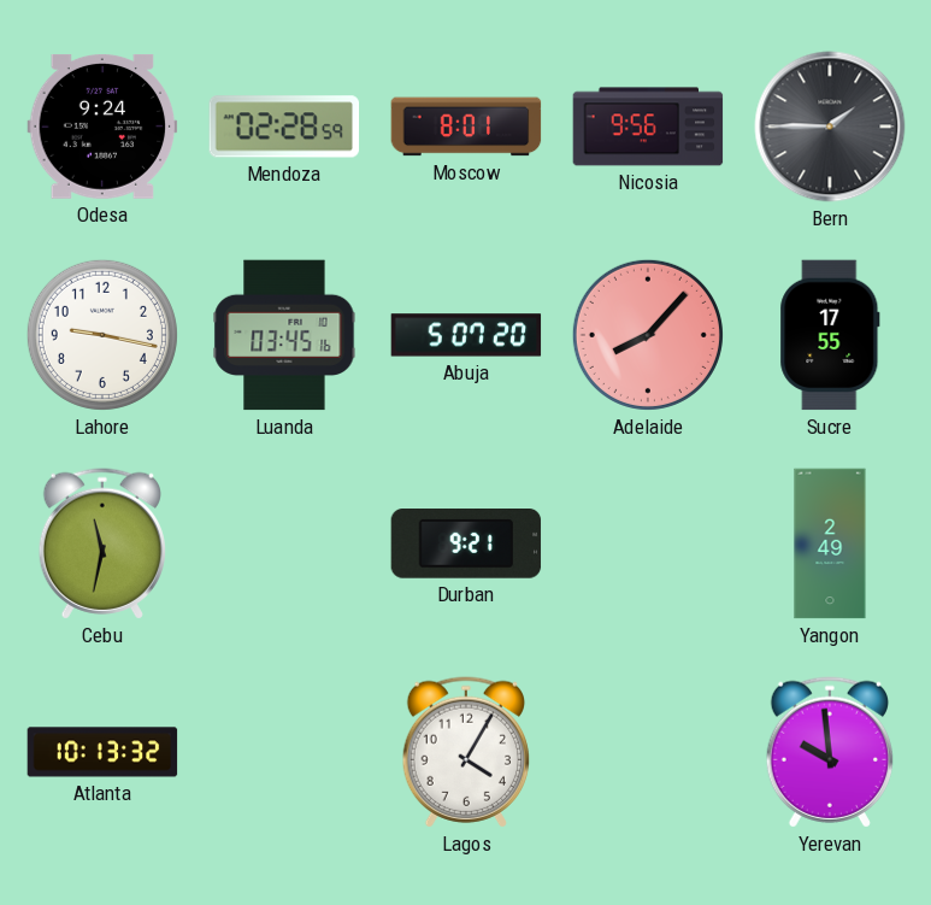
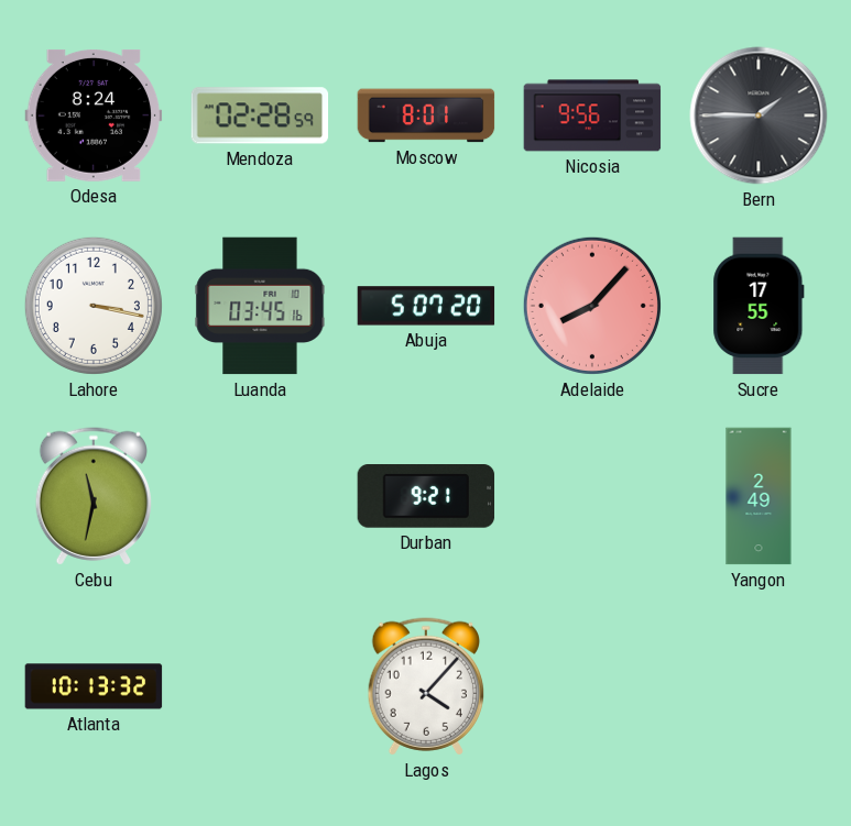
Odesa: 9:24 -> 8:24
Lahore: 9:17 -> 3:17
Lagos: 4:05 -> 4:07
Yerevan: 9:59 -> none
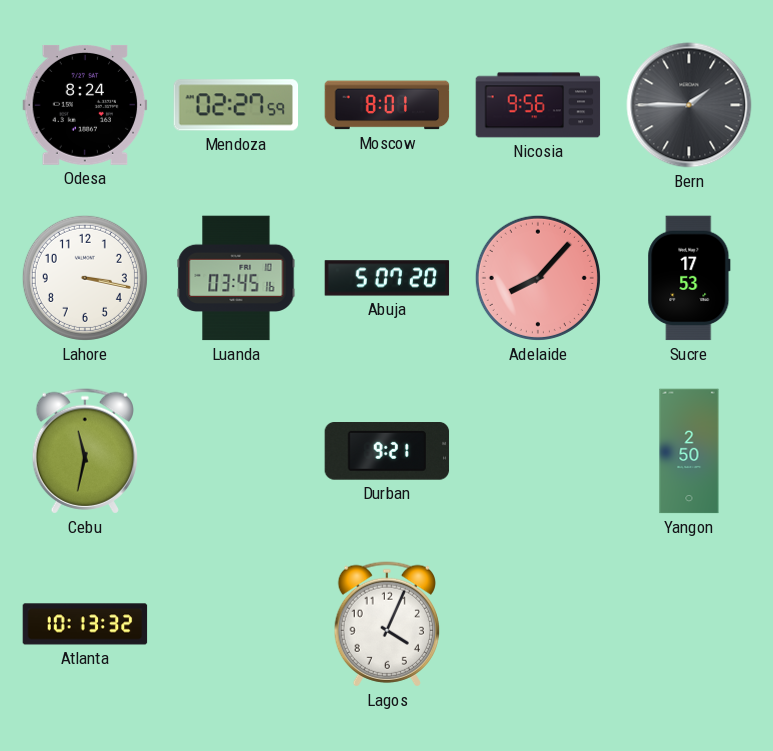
Mendoza: 02:28 -> 02:27
Sucre: 17:55 -> 17:53
Yangon: 2:49 -> 2:50
Lagos: 4:07 -> 4:04
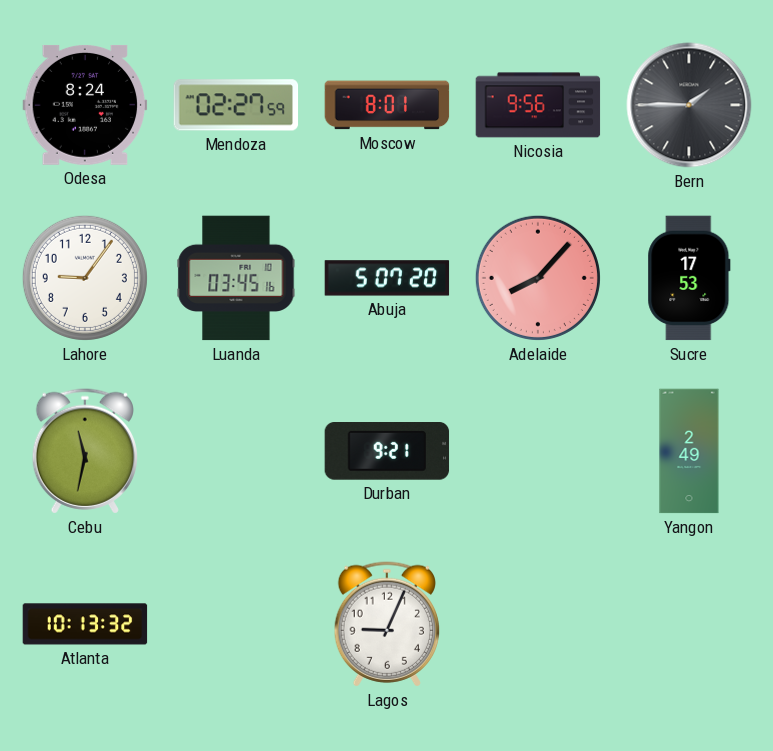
Lahore: 3:17 -> 9:06
Yangon: 2:50 -> 2:49
Lagos: 4:04 -> 9:04
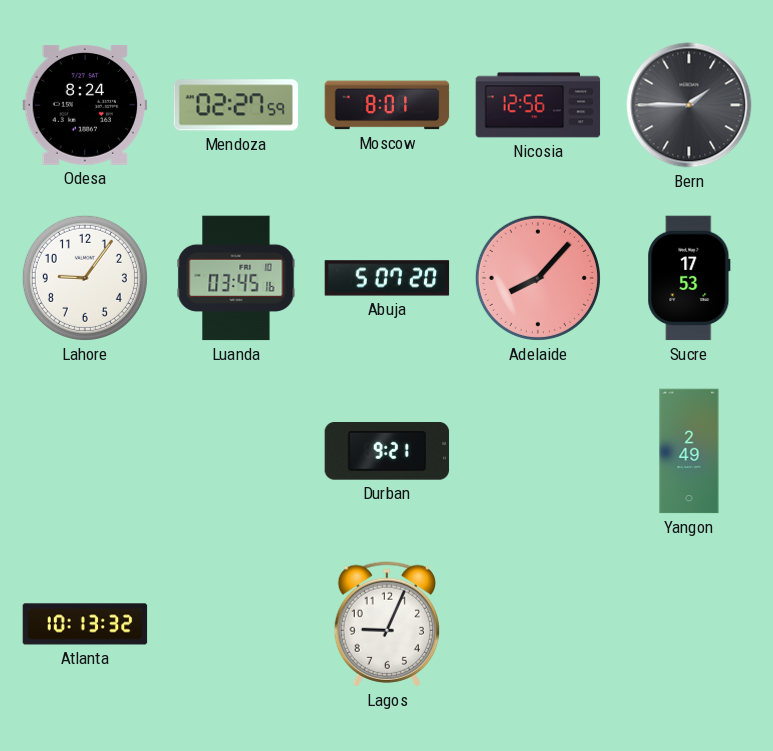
Nicosia: 9:56 -> 12:56
Cebu: 11:32 -> none
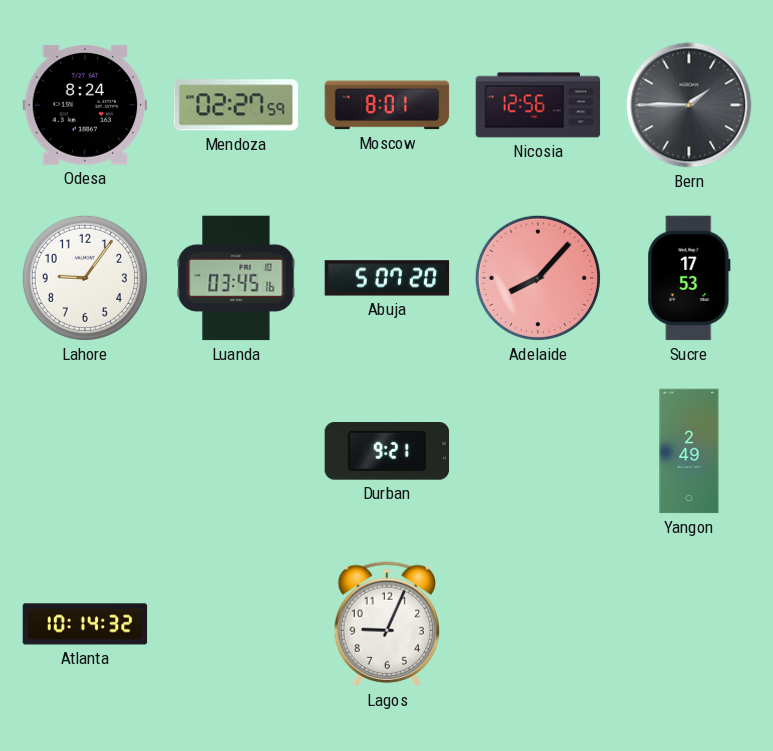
Atlanta: 10:13 -> 10:14
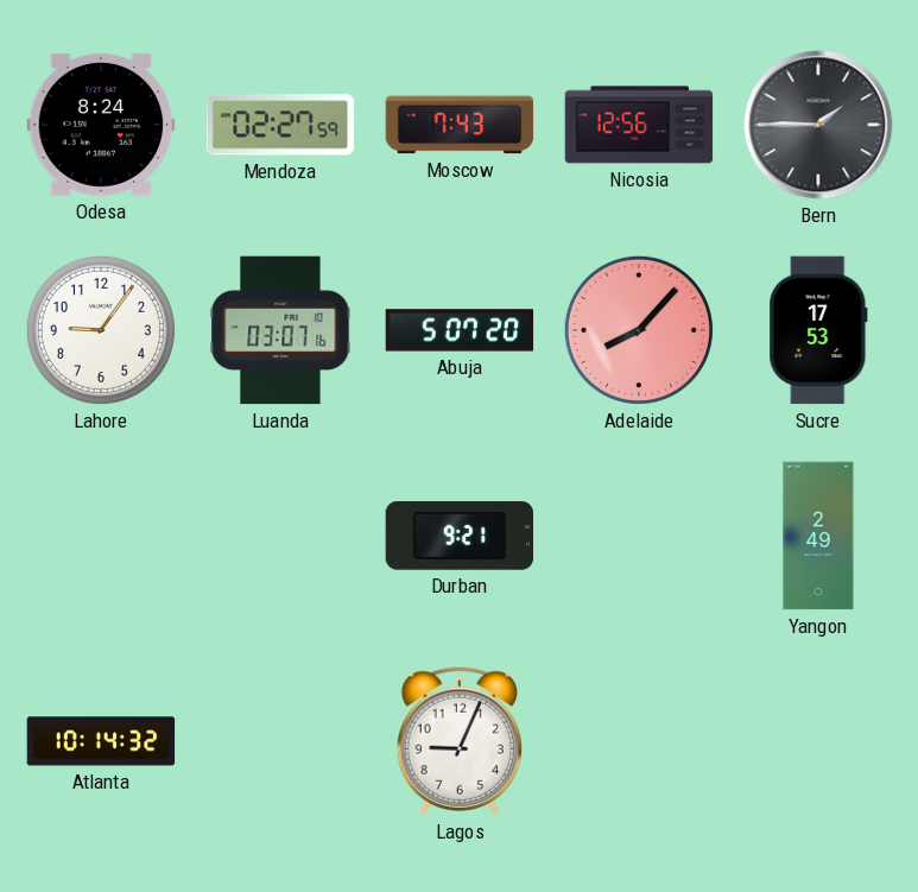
Moscow: 8:01 -> 7:43
Luanda: 03:45 -> 03:07
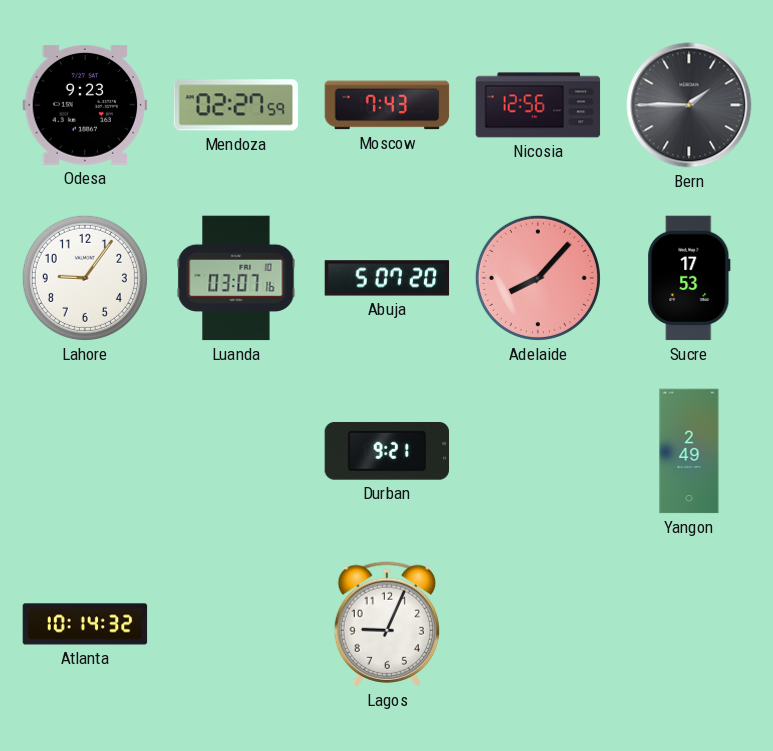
Odesa: 8:24 -> 9:23
